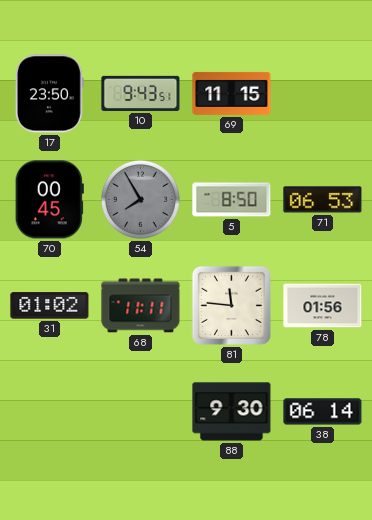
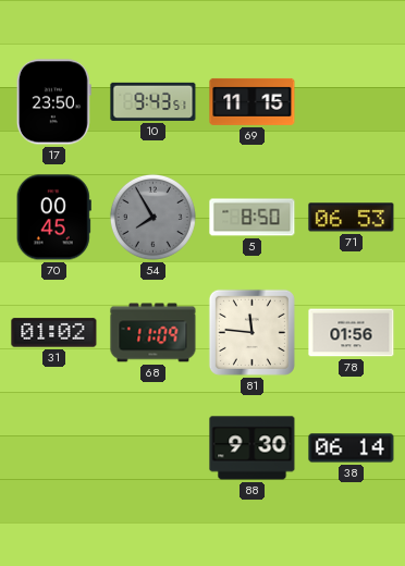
68: 11:11 -> 11:09
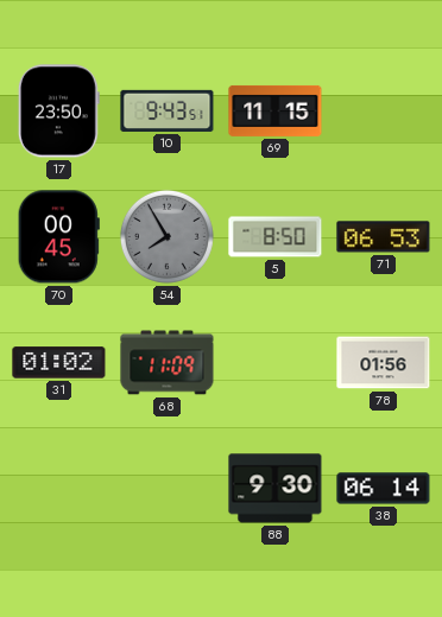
81: 11:46 -> none
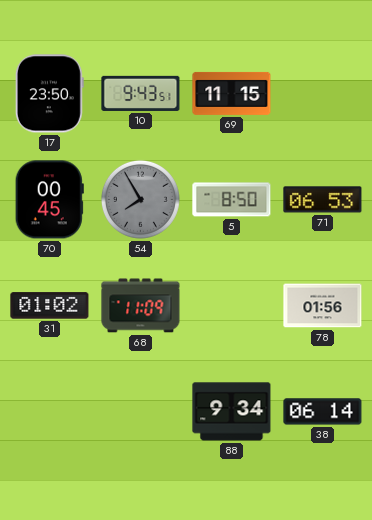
88: 9:30 -> 9:34
